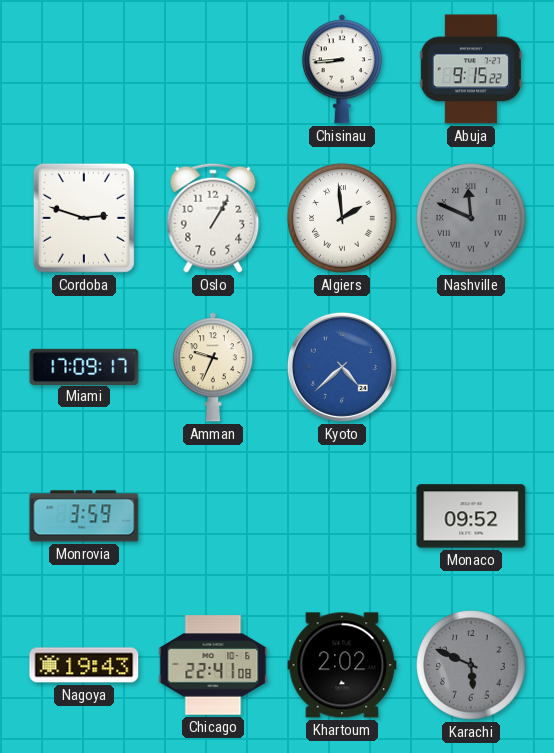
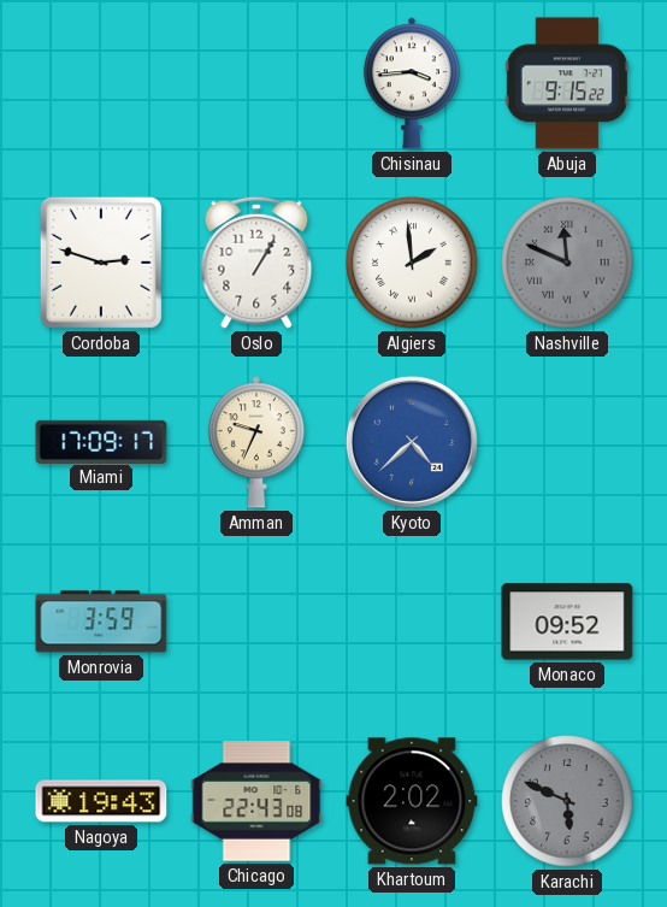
Chisinau: 8:44 -> 3:44
Chicago: 22:41 -> 22:43
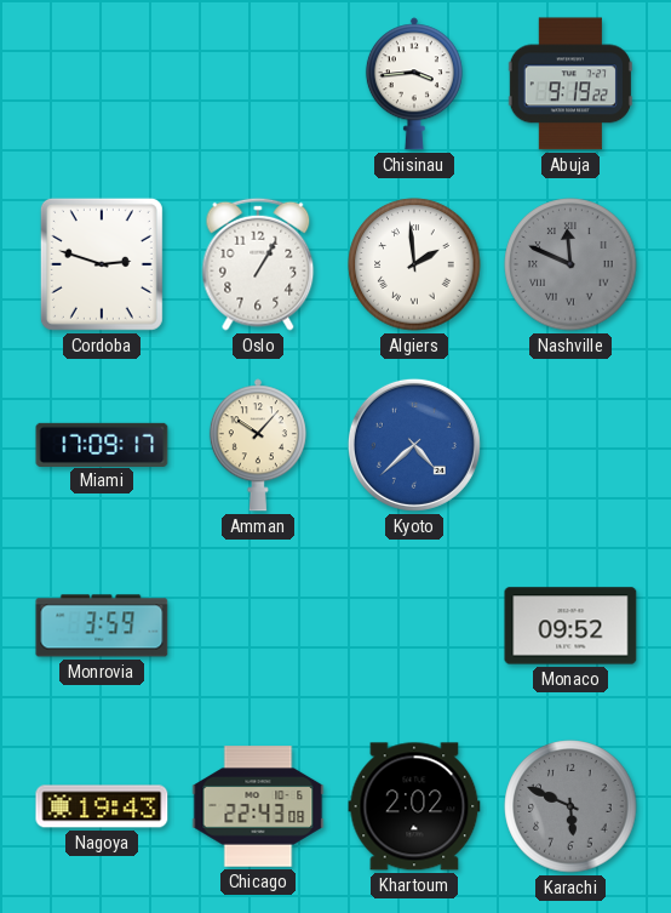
Abuja: 9:15 -> 9:19
Amman: 9:34 -> 10:07
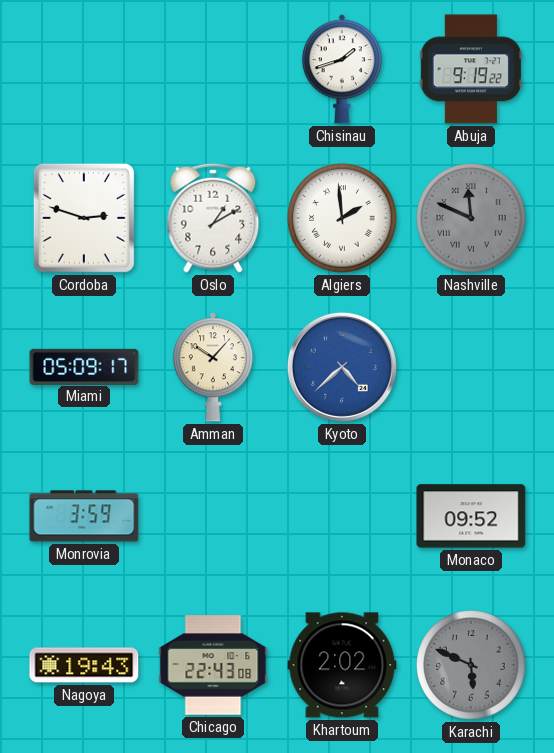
Chisinau: 3:44 -> 1:42
Oslo: 1:05 -> 1:10
Miami: 17:09 -> 05:09
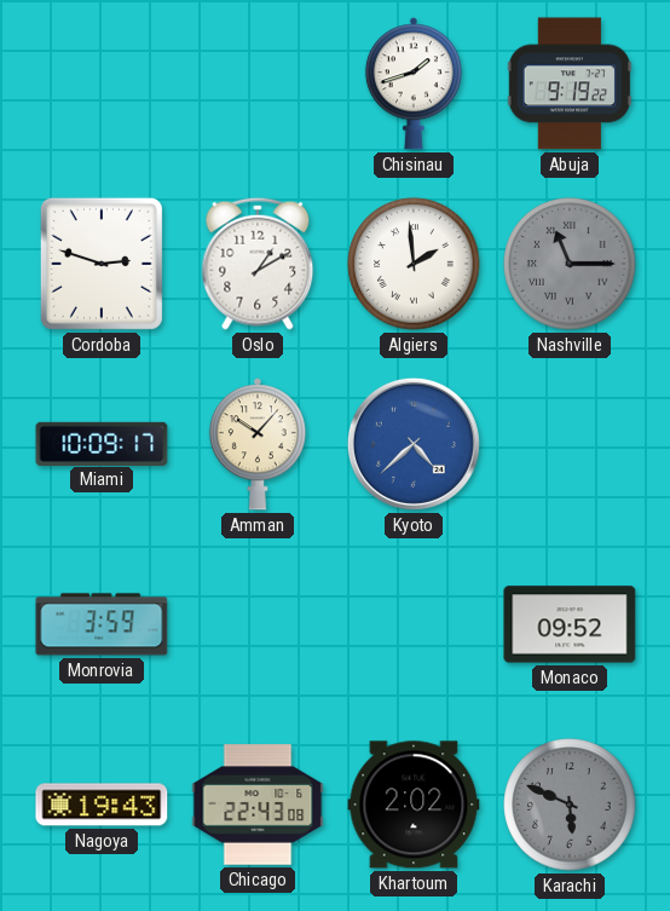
Nashville: 11:49 -> 11:15
Miami: 05:09 -> 10:09
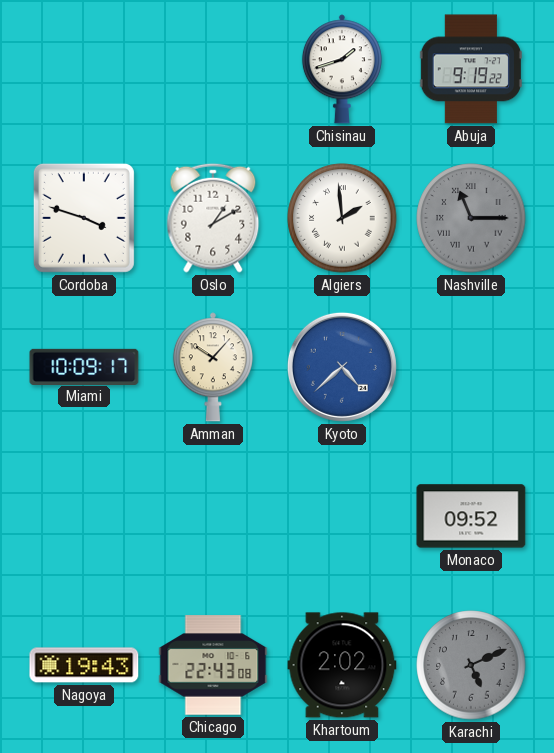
Cordoba: 2:48 -> 3:48
Monrovia: 3:59 -> none
Karachi: 5:49 -> 5:11
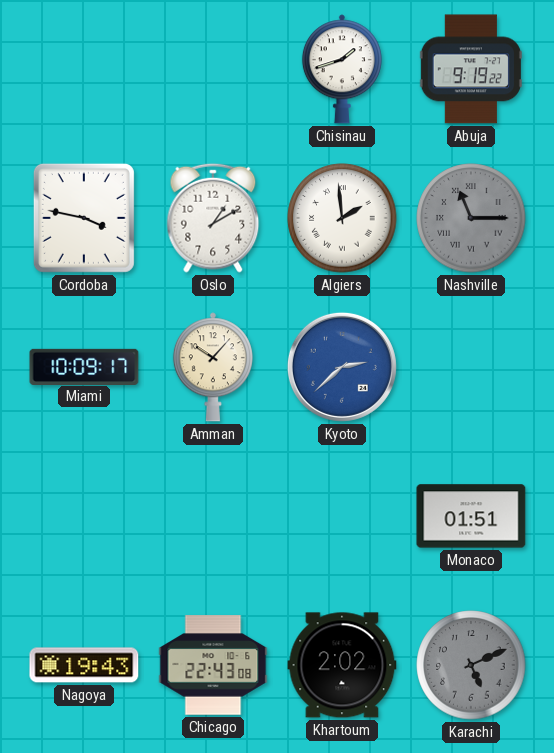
Cordoba: 3:48 -> 3:47
Kyoto: 4:38 -> 2:38
Monaco: 09:52 -> 01:51
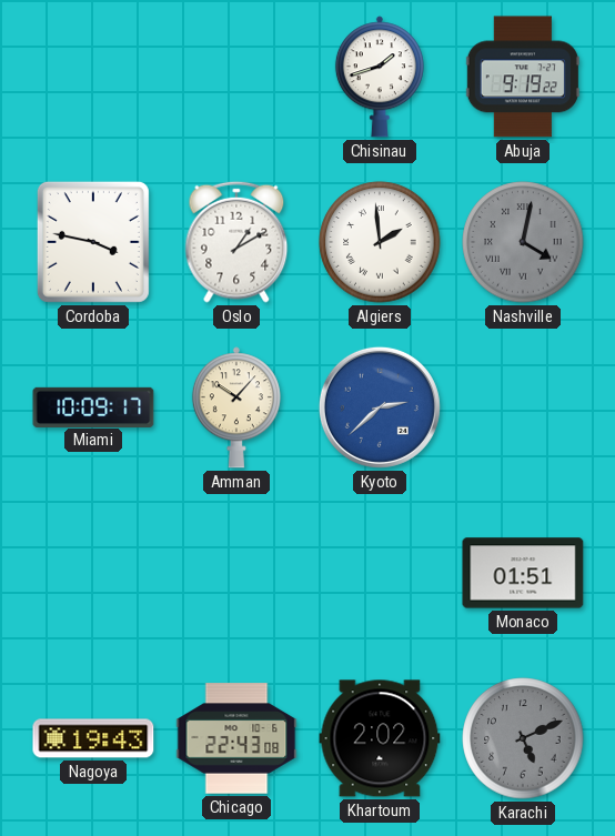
Nashville: 11:15 -> 4:02
